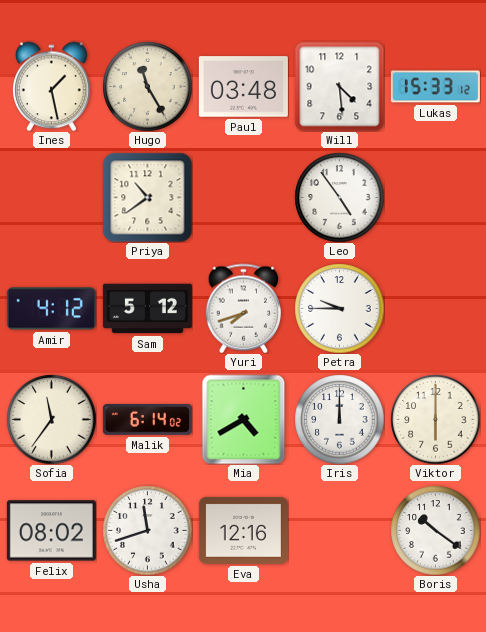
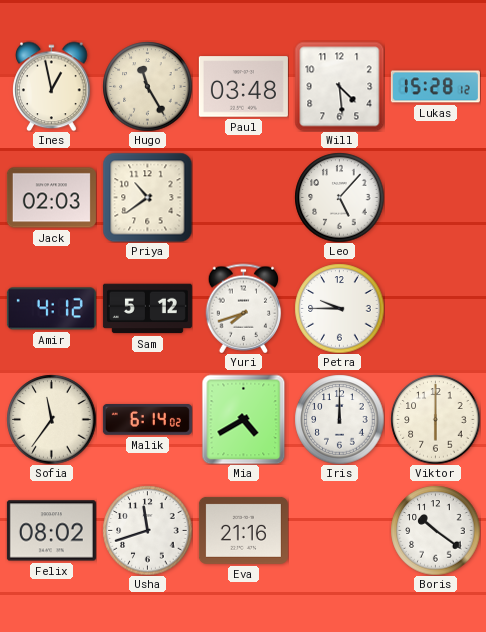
Ines: 1:28 -> 12:58
Lukas: 15:33 -> 15:28
Jack: none -> 02:03
Leo: 4:54 -> 5:07
Eva: 12:16 -> 21:16
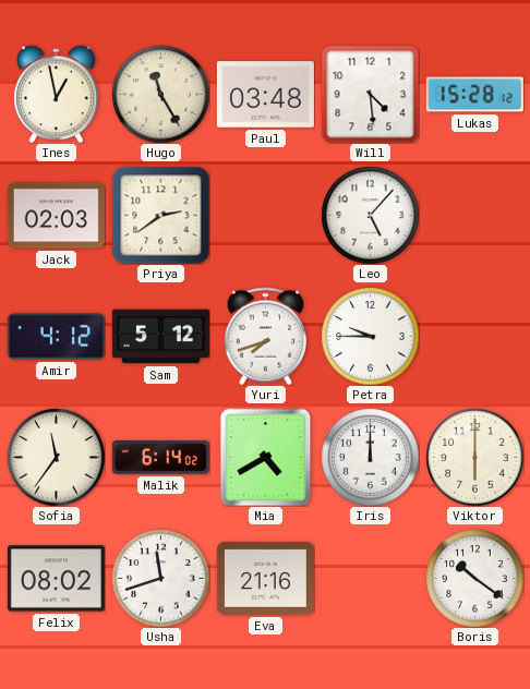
Priya: 10:39 -> 2:39
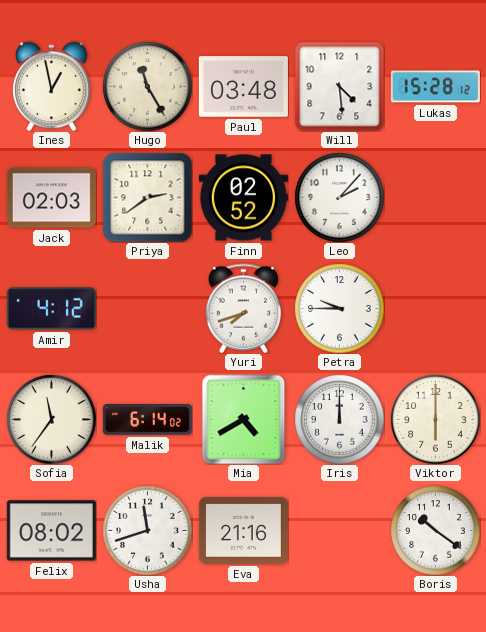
Finn: none -> 02:52
Leo: 5:07 -> 2:07
Sam: 5:12 -> none
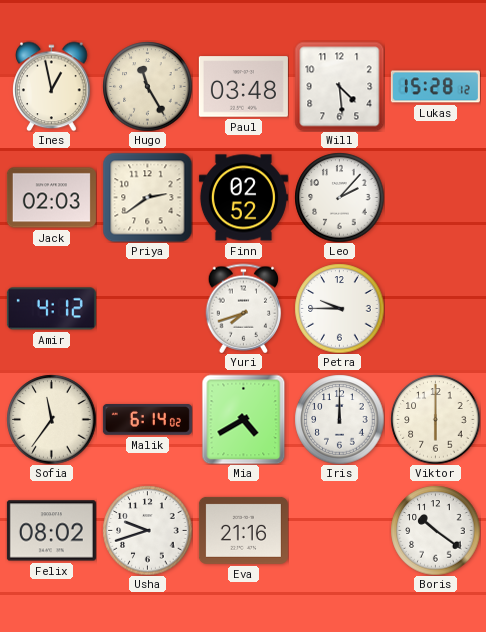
Usha: 11:42 -> 9:42
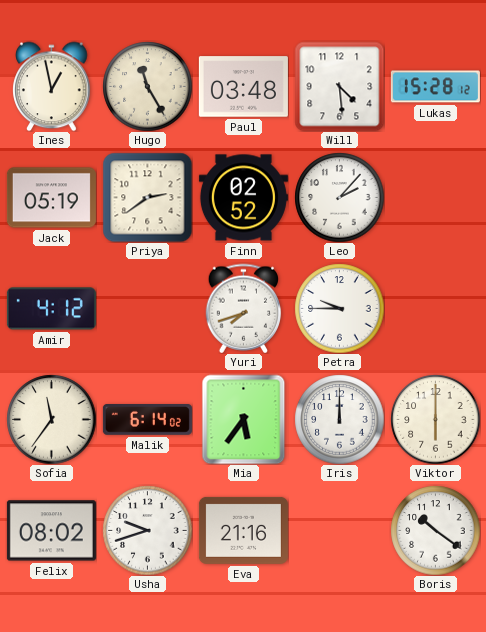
Jack: 02:03 -> 05:19
Mia: 4:40 -> 5:36
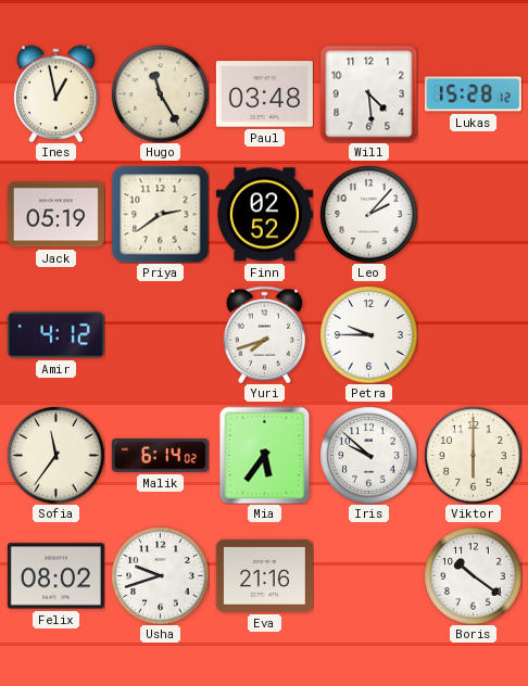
Iris: 12:00 -> 9:52
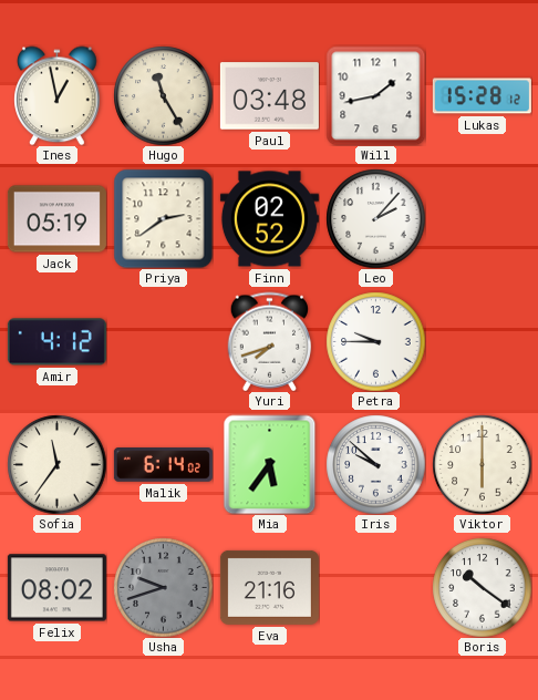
Will: 4:29 -> 1:43
Usha dial: white -> grey
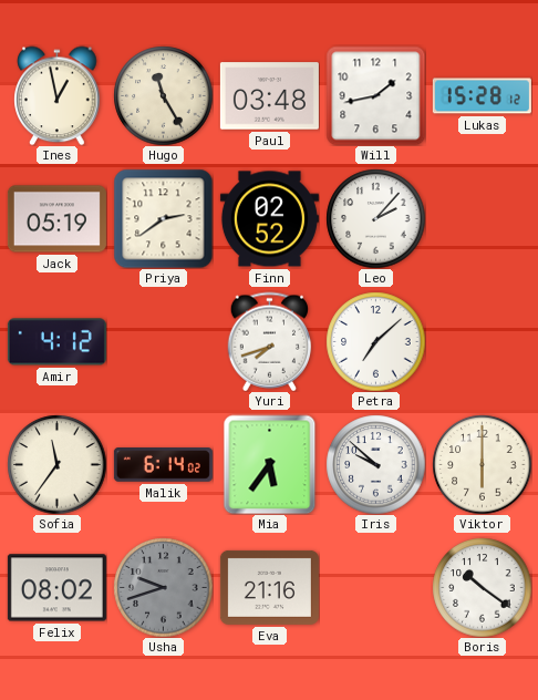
Petra: 9:45 -> 7:08
